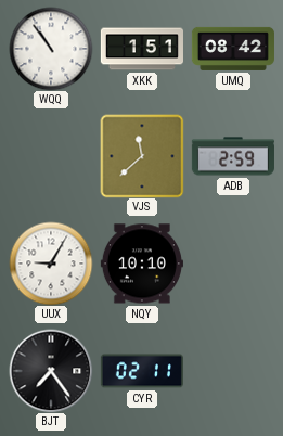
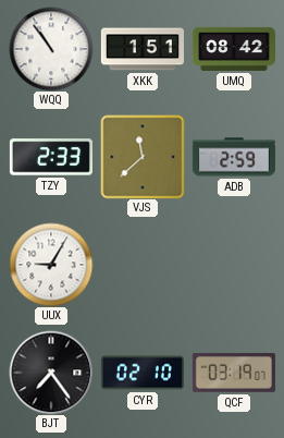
TZY: none -> 2:33
NQY: 10:10 -> none
CYR: 02:11 -> 02:10
QCF: none -> 03:19
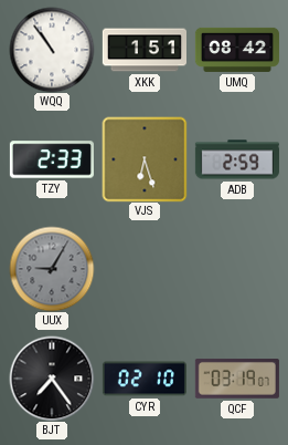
VJS: 11:38 -> 6:27
UUX dial: white -> grey
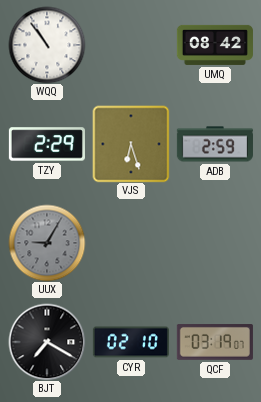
XKK: 1:51 -> none
TZY: 2:33 -> 2:29
BJT: 7:24 -> 7:20
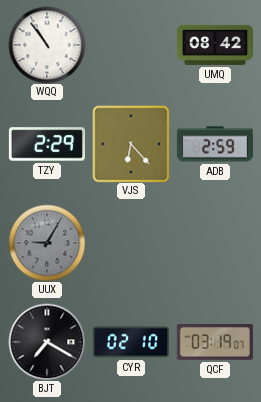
VJS: 6:27 -> 6:23
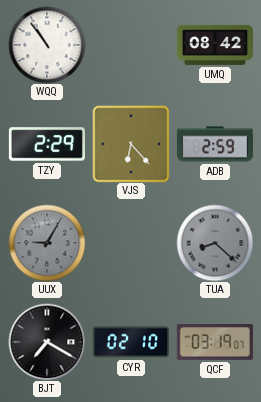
TUA: none -> 8:22
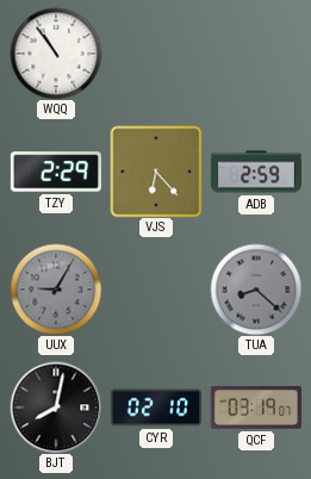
UMQ: 08:42 -> none
BJT: 7:20 -> 8:02
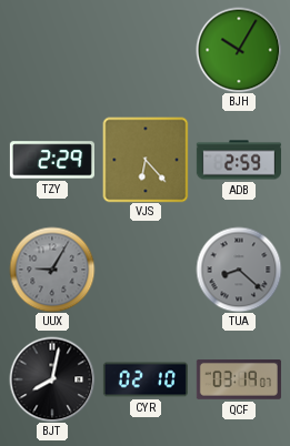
WQQ: 10:54 -> none
BJH: none -> 10:05
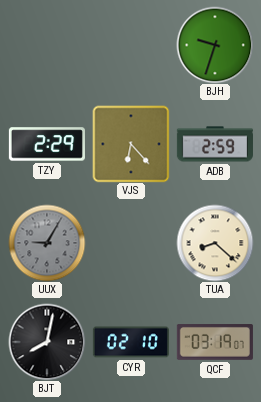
BJH: 10:05 -> 9:33
TUA dial: grey -> cream
